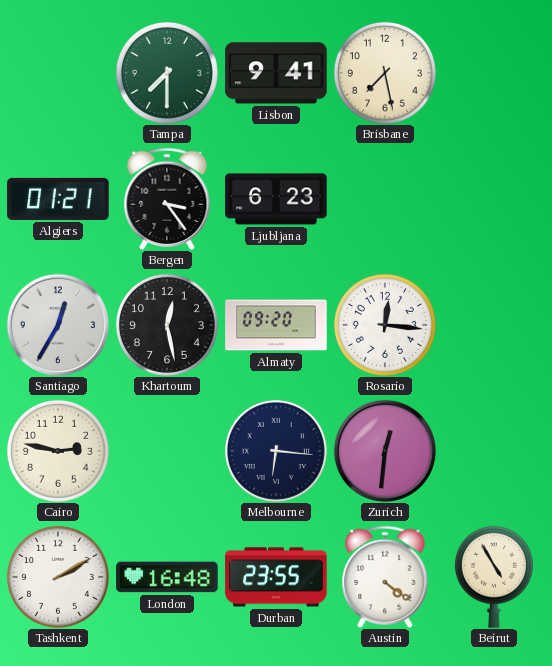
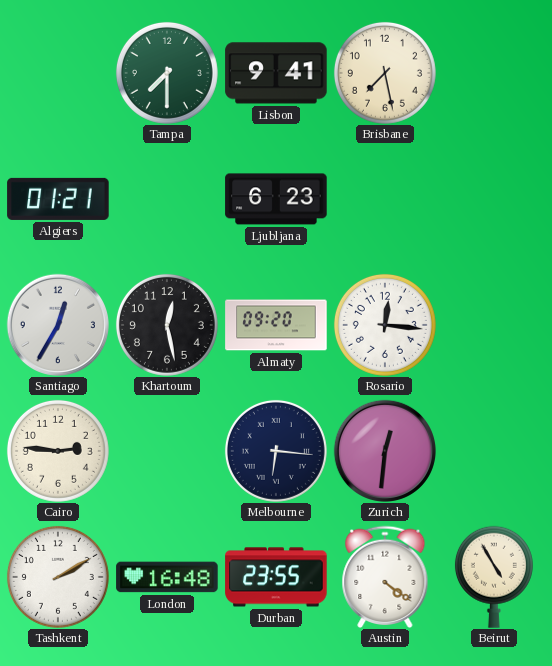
Bergen: 3:24 -> none
Cairo: 2:47 -> 2:46
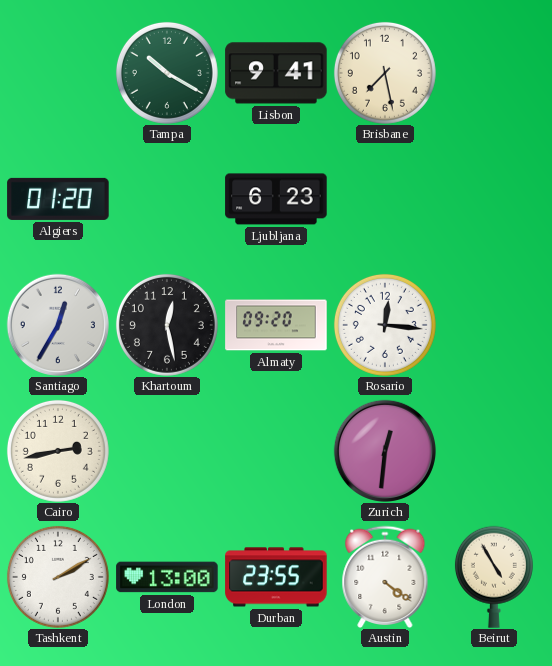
Tampa: 7:30 -> 10:20
Algiers: 01:21 -> 01:20
Cairo: 2:46 -> 2:43
Melbourne: 6:16 -> none
London: 16:48 -> 13:00
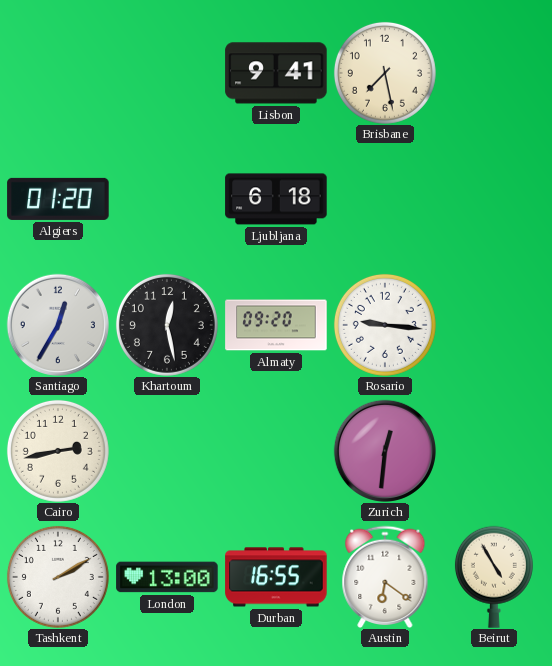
Tampa: 10:20 -> none
Ljubljana: 6:23 -> 6:18
Rosario: 12:16 -> 9:16
Durban: 23:55 -> 16:55
Austin: 4:21 -> 6:21
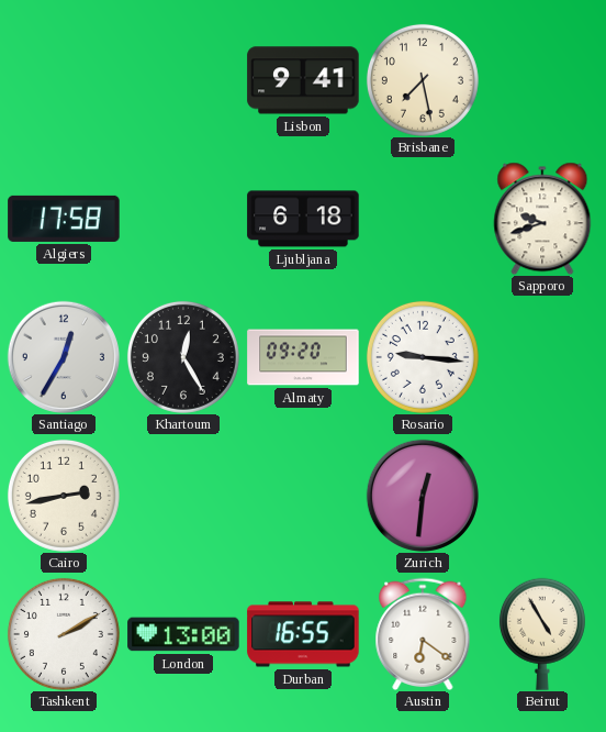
Algiers: 01:20 -> 17:58
Sapporo: none -> 9:42
Khartoum: 12:28 -> 12:25
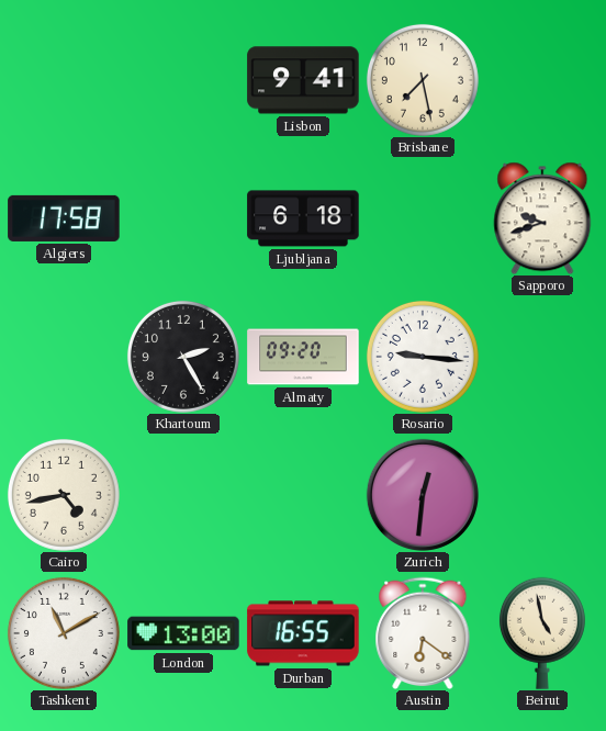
Santiago: 12:35 -> none
Khartoum: 12:25 -> 2:25
Cairo: 2:43 -> 4:43
Tashkent: 2:10 -> 11:10
Beirut: 4:55 -> 4:58
